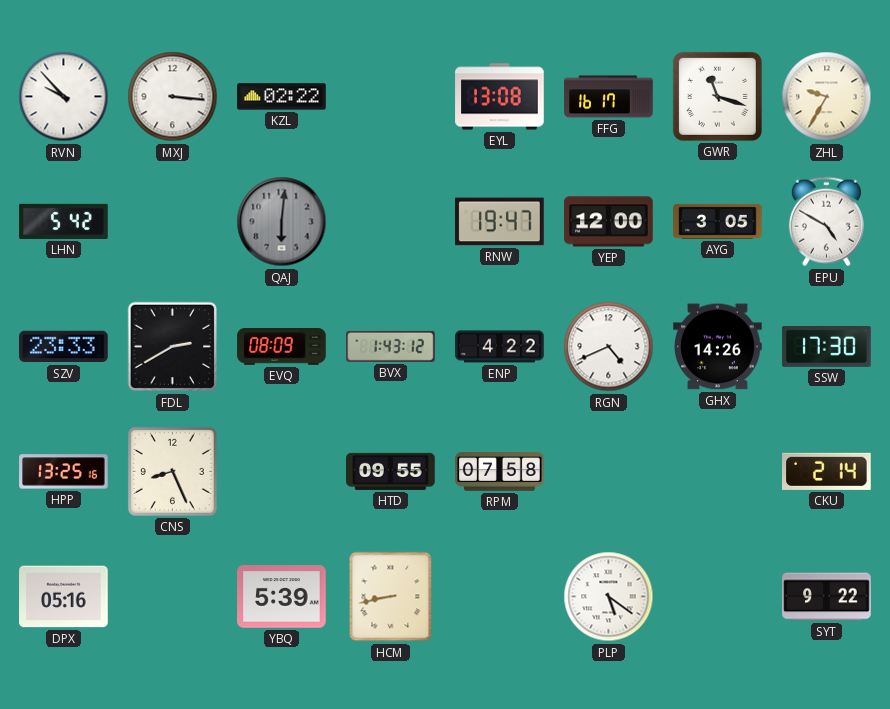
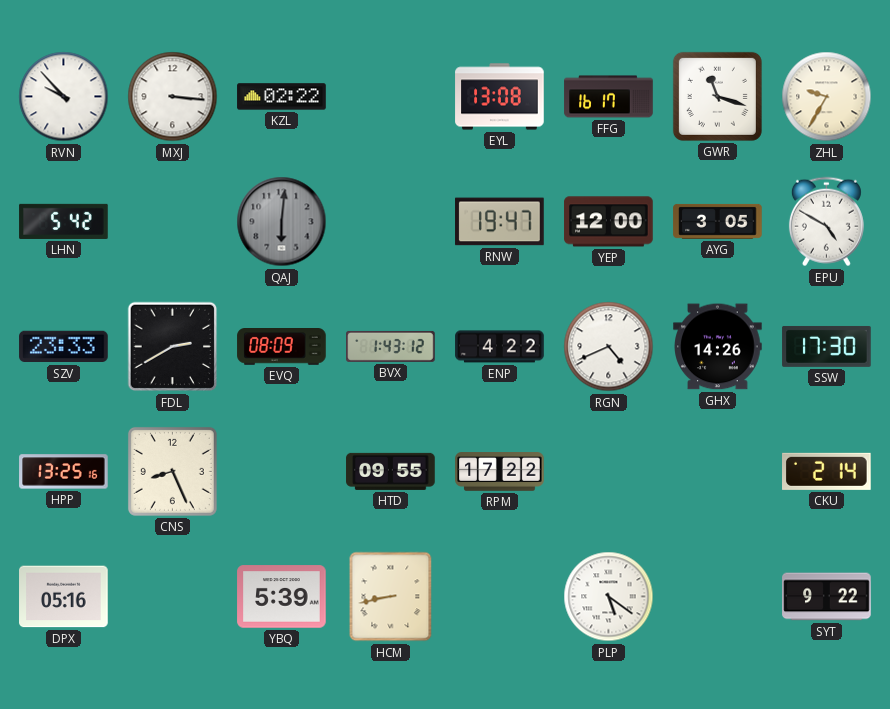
RPM: 07:58 -> 17:22
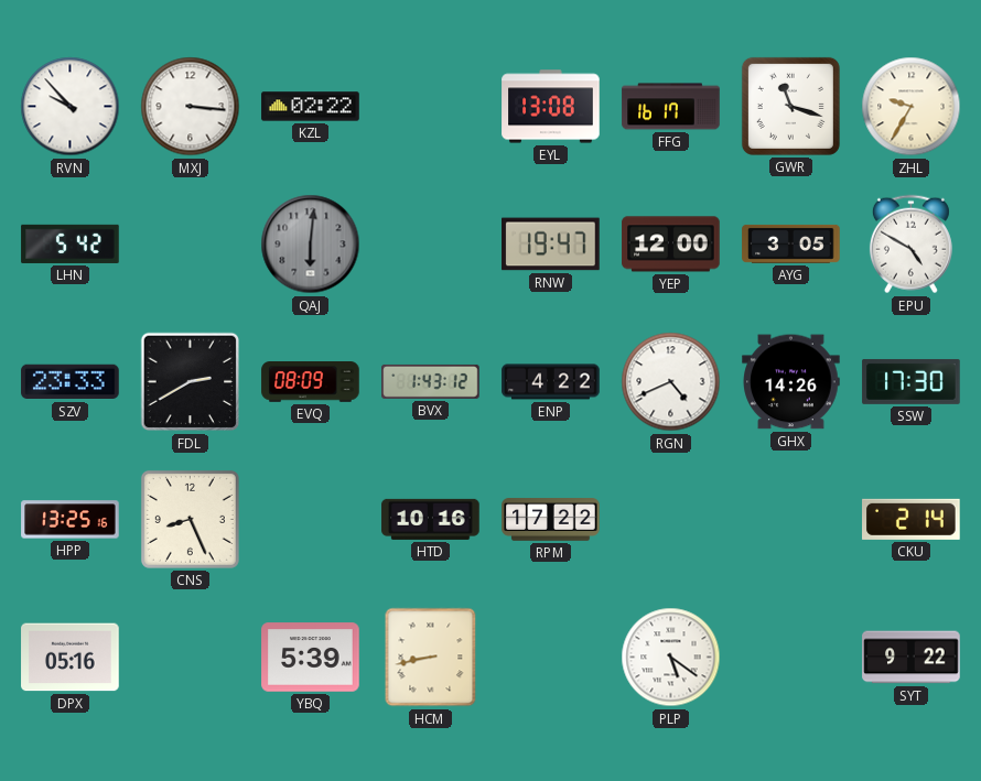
HTD: 09:55 -> 10:16
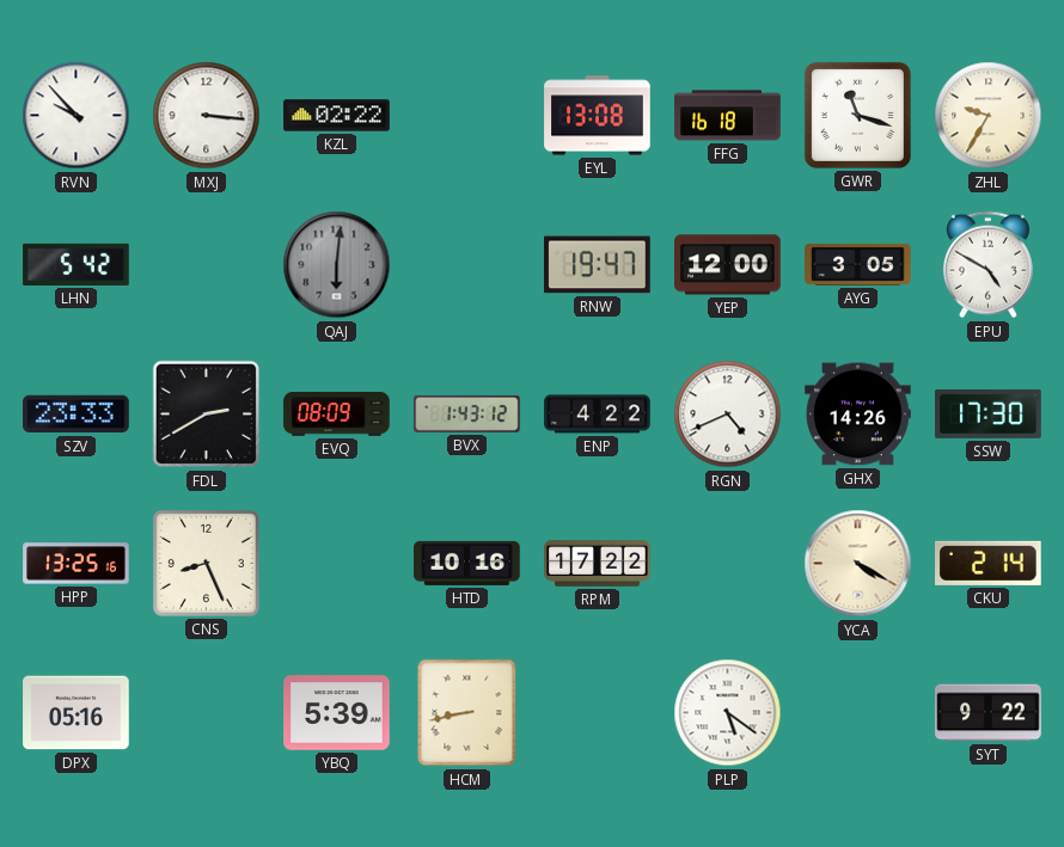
FFG: 16:17 -> 16:18
YCA: none -> 4:20
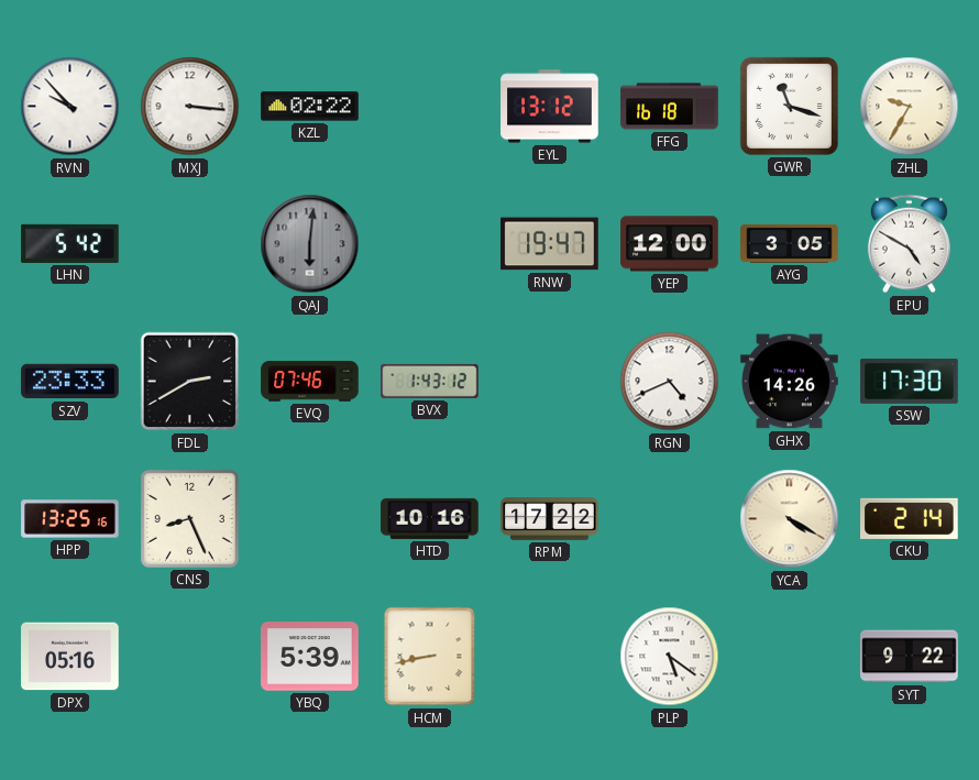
EYL: 13:08 -> 13:12
EVQ: 08:09 -> 07:46
ENP: 4:22 -> none
